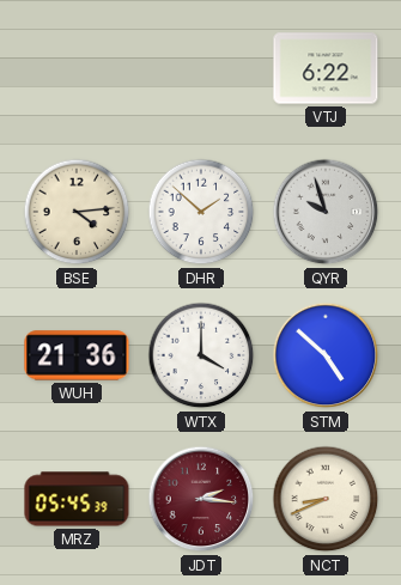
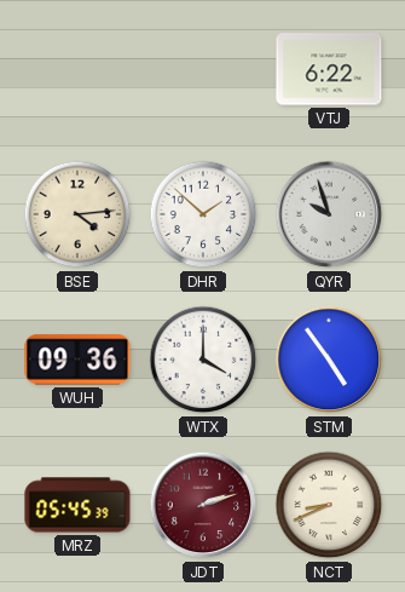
WUH: 21:36 -> 09:36
STM: 4:52 -> 4:54
JDT: 2:16 -> 2:12
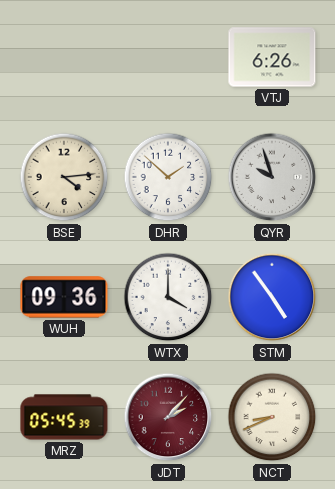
VTJ: 6:22 -> 6:26
JDT: 2:12 -> 2:07
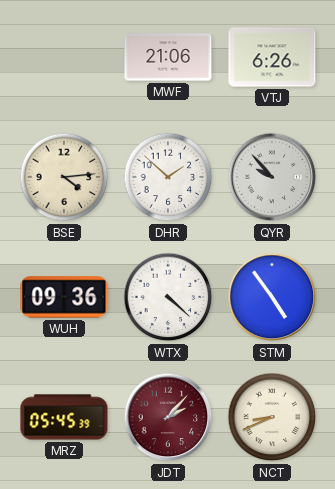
MWF: none -> 21:06
QYR: 9:57 -> 9:53
WTX: 4:00 -> 4:22
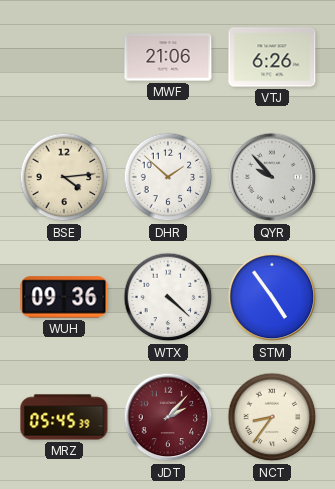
NCT: 8:41 -> 8:36
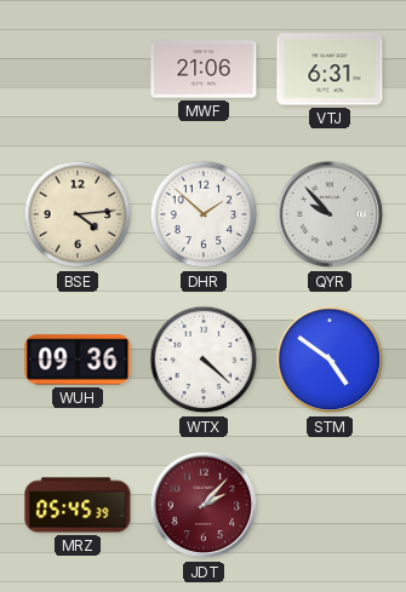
VTJ: 6:26 -> 6:31
STM: 4:54 -> 4:51
NCT: 8:36 -> none
